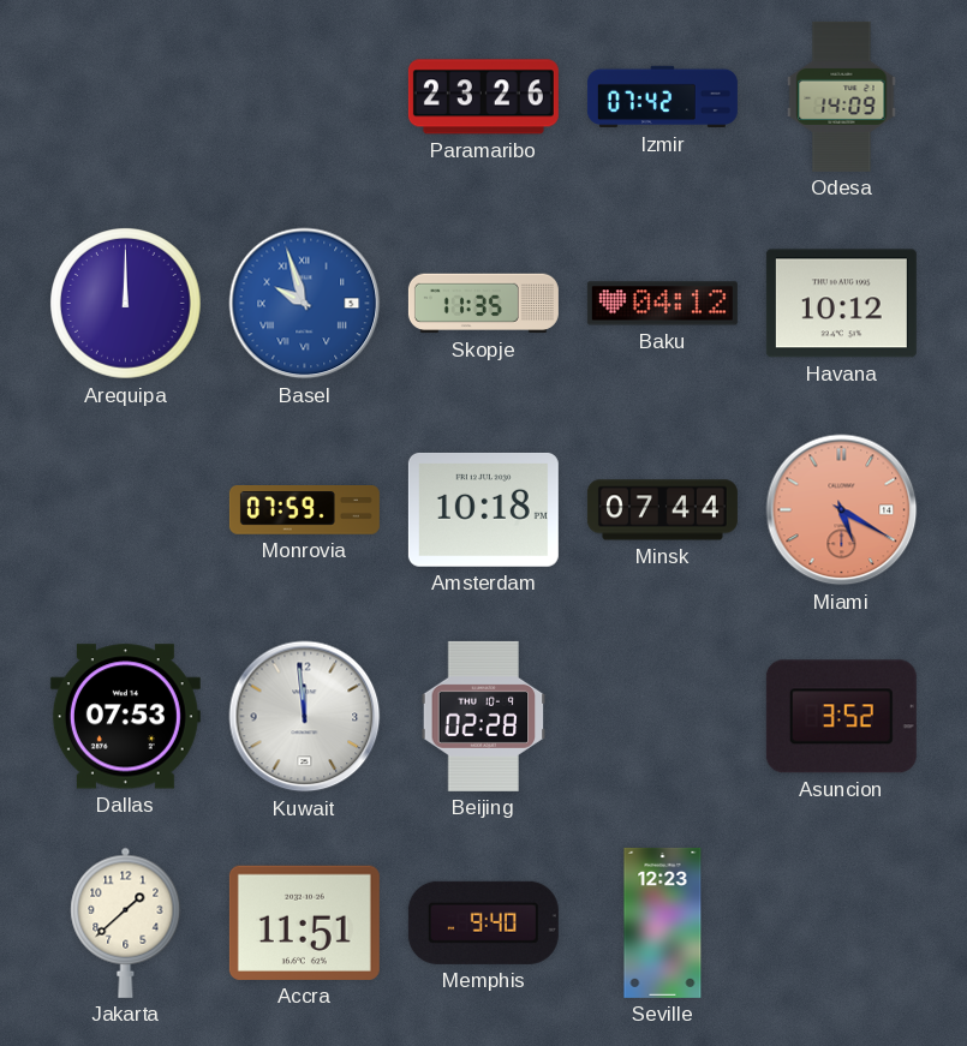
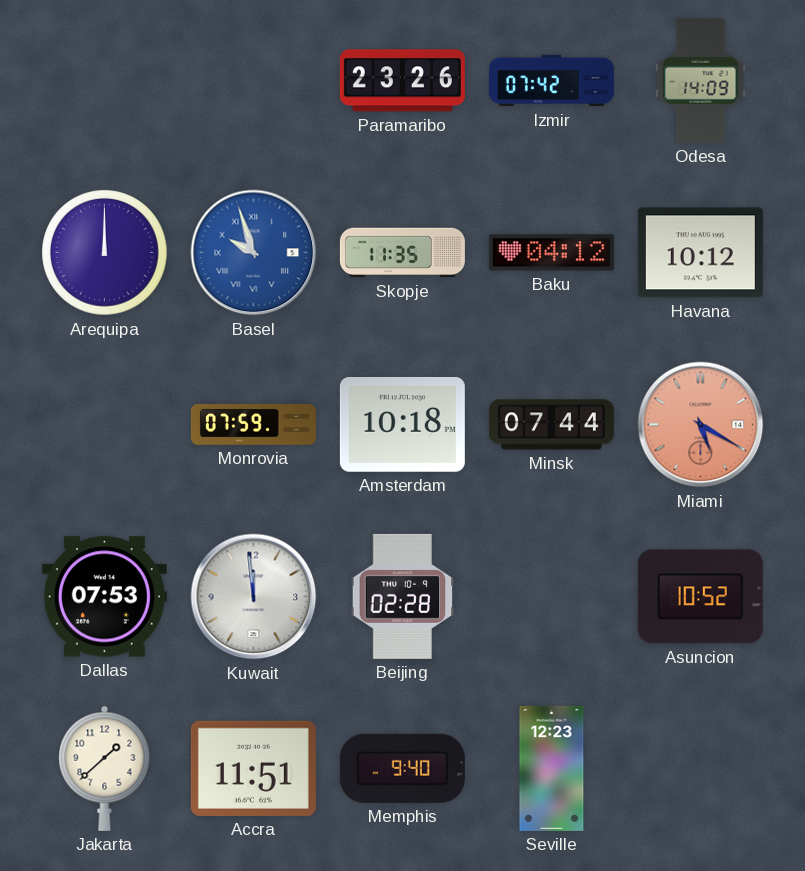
Asuncion: 3:52 -> 10:52
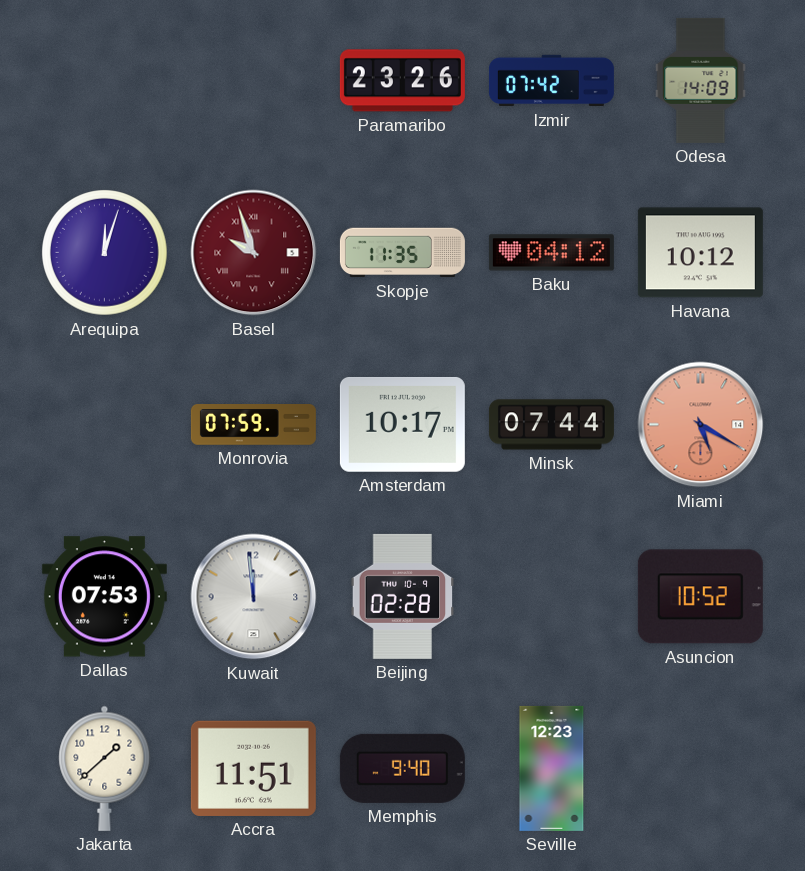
Arequipa: 12:00 -> 12:03
Basel dial: blue -> burgundy
Amsterdam: 10:18 -> 10:17
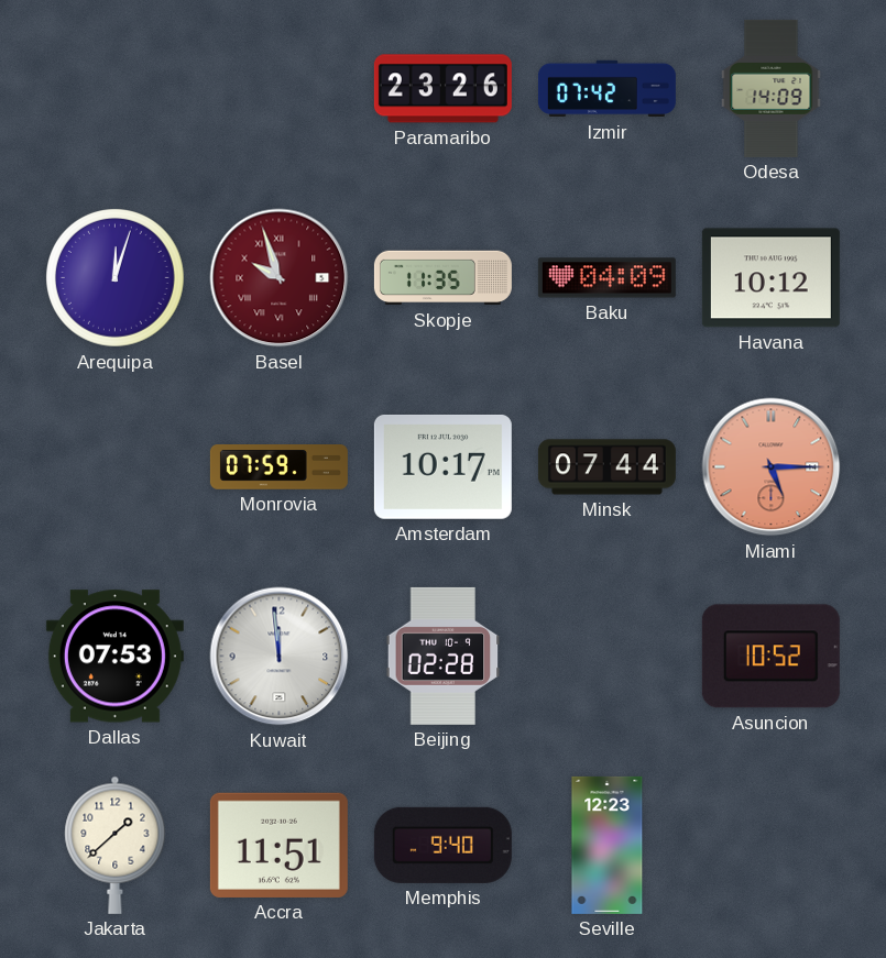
Baku: 04:12 -> 04:09
Miami: 5:20 -> 5:15
